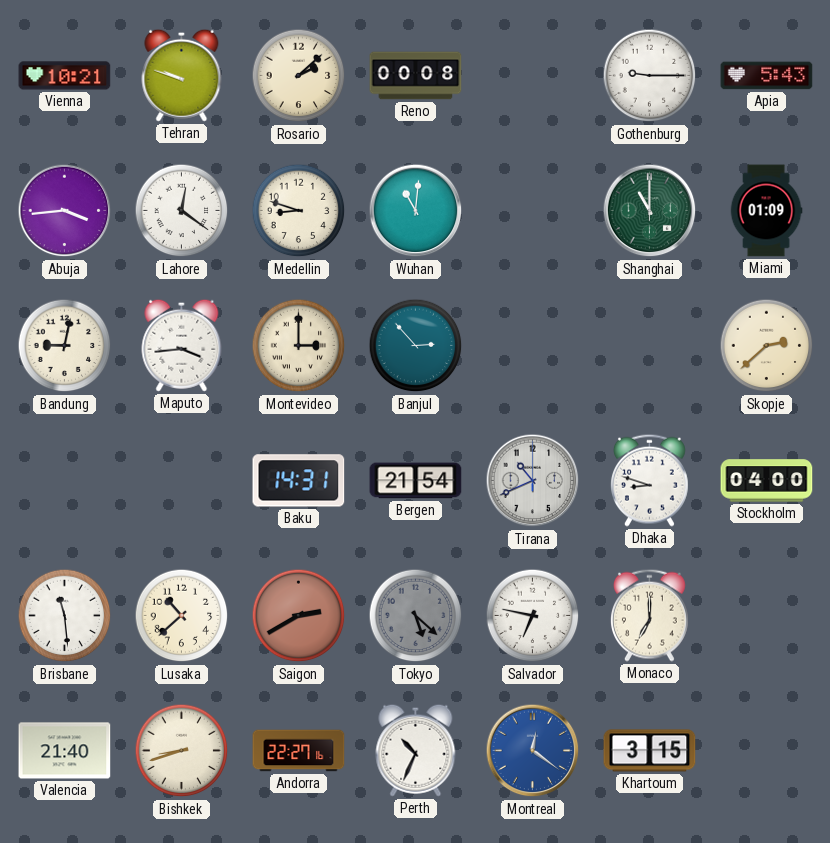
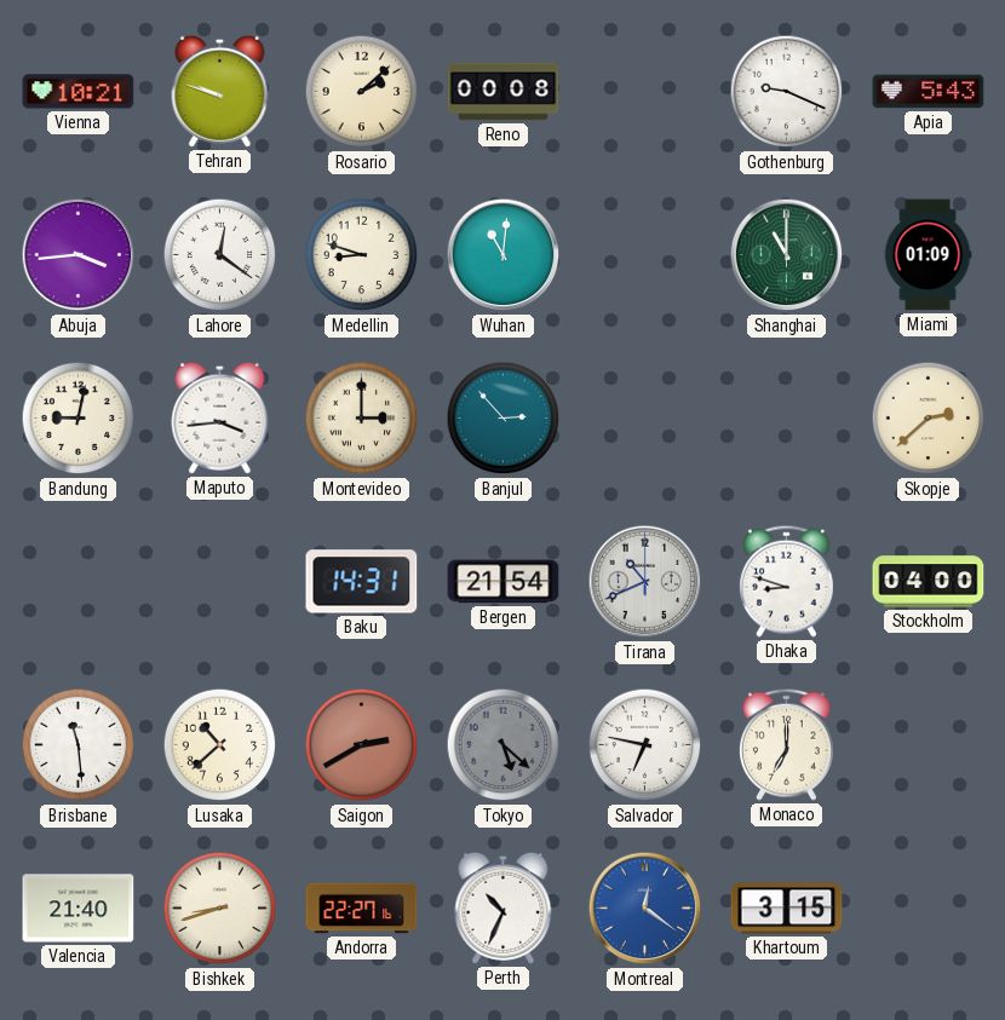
Gothenburg: 9:15 -> 9:19
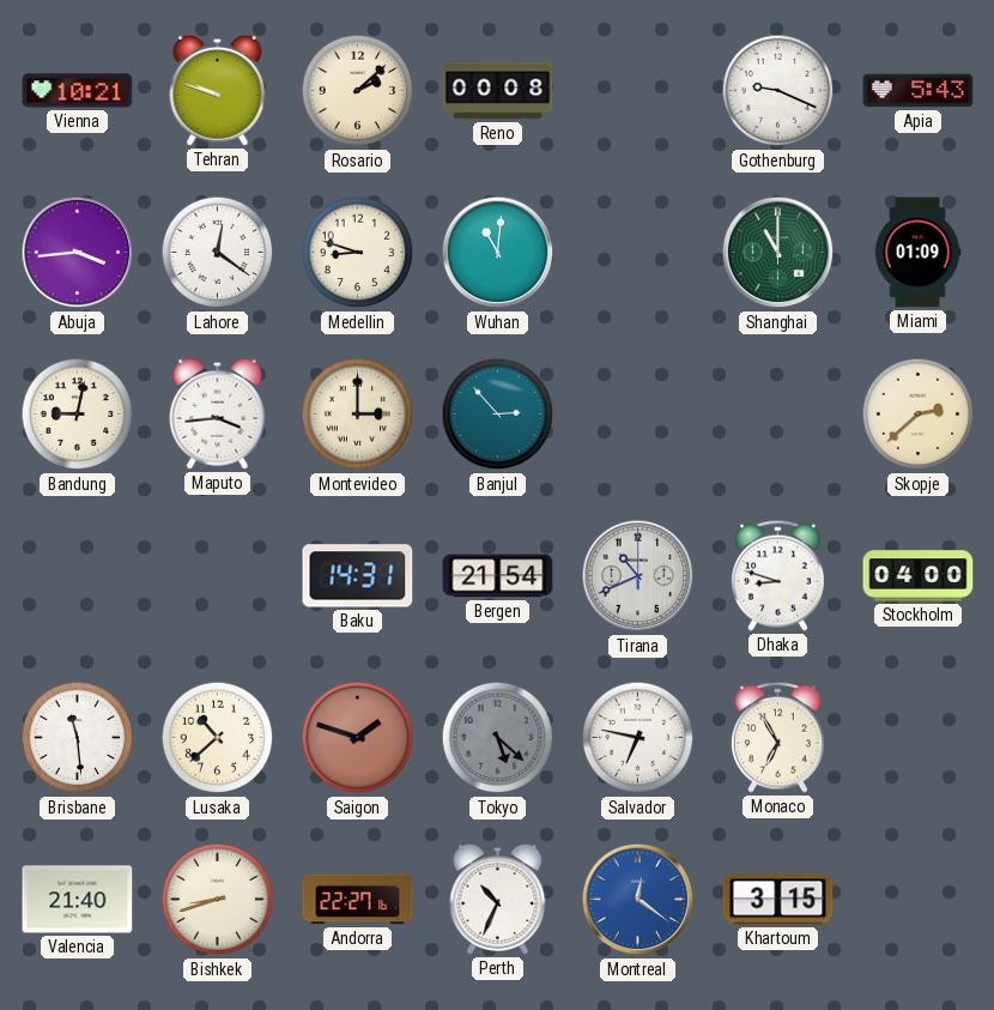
Saigon: 2:40 -> 1:48
Monaco: 7:00 -> 6:55
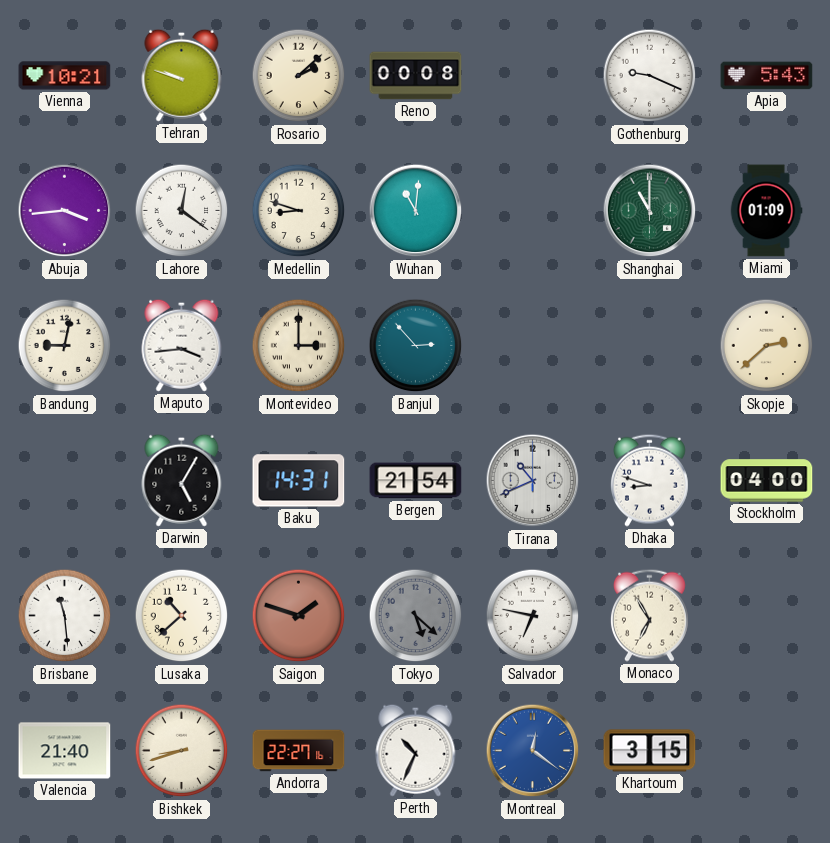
Darwin: none -> 5:05
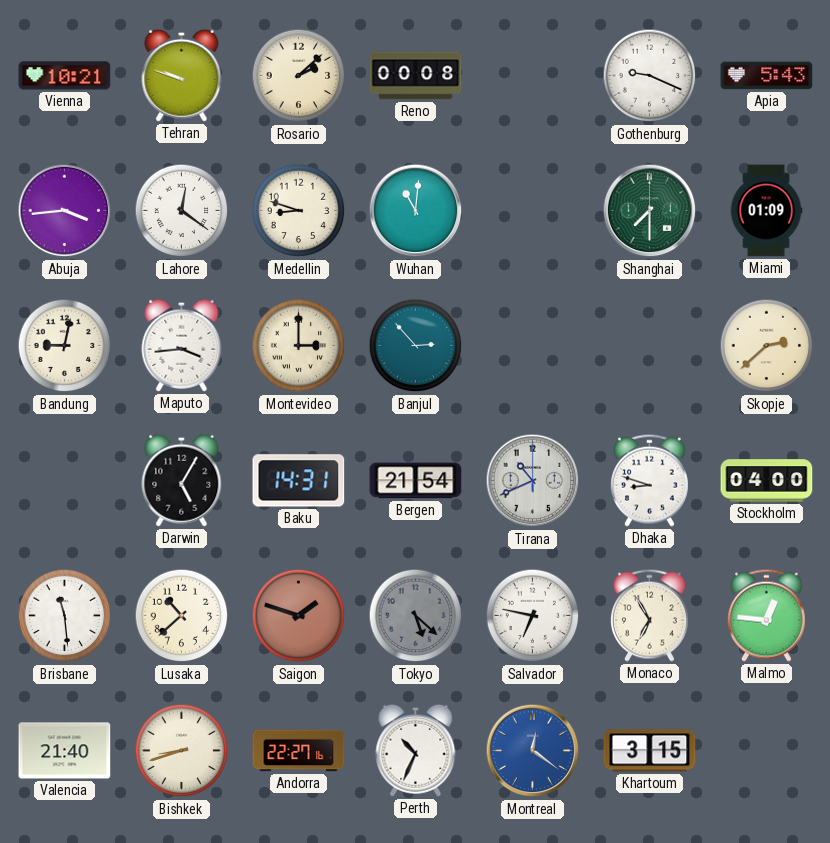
Shanghai: 11:00 -> 7:30
Malmo: none -> 12:46
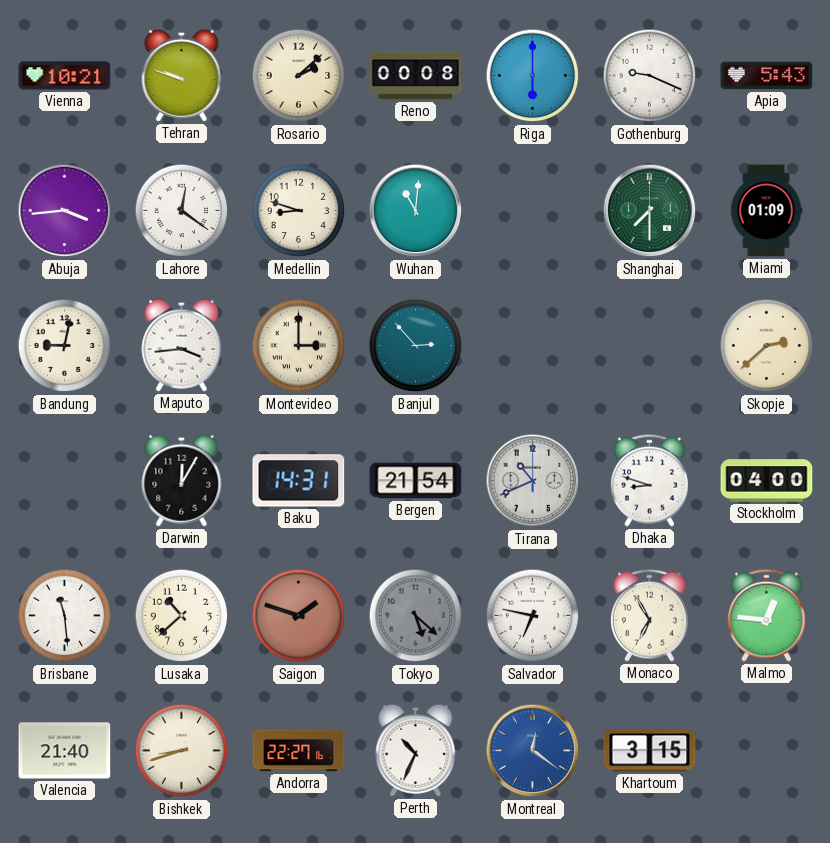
Riga: none -> 6:00
Darwin: 5:05 -> 12:05
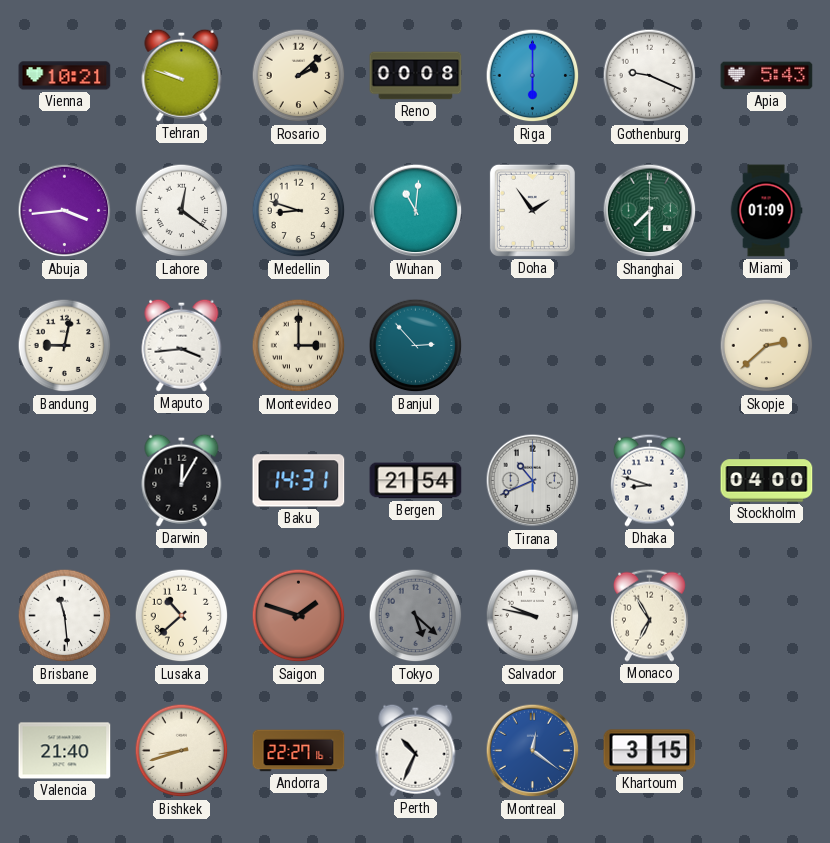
Doha: none -> 1:54
Salvador: 6:47 -> 9:47
Malmo: 12:46 -> none
